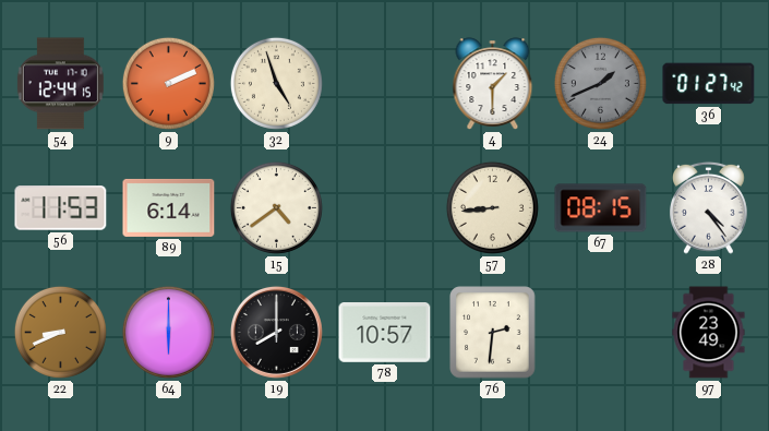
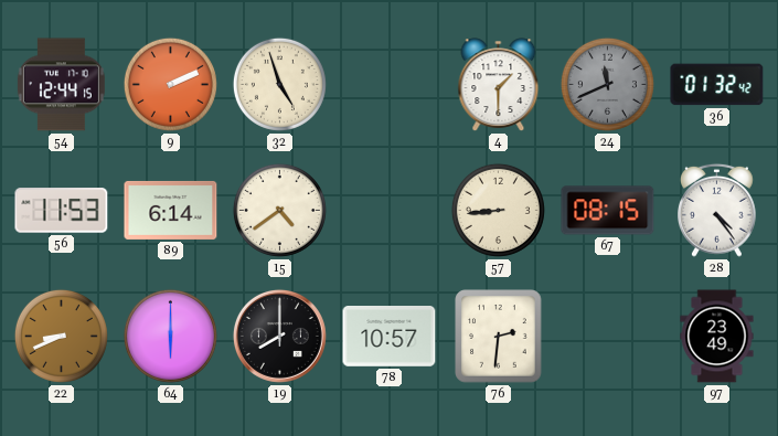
24: 1:41 -> 11:41
36: 01:27 -> 01:32
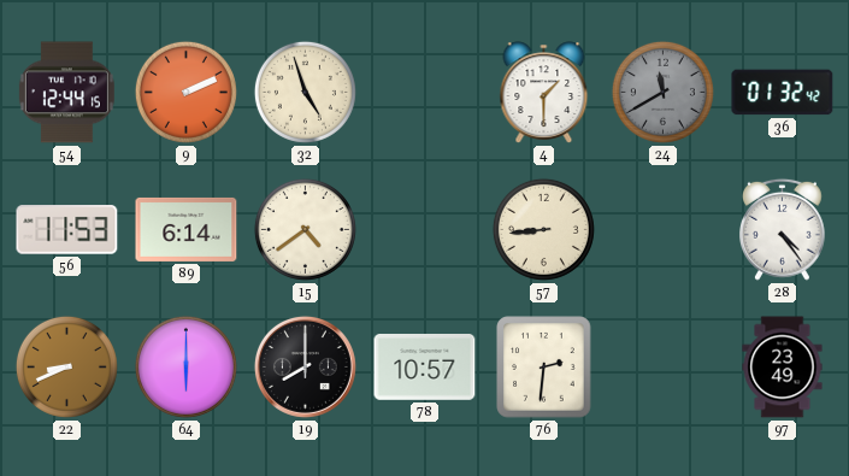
24: 11:41 -> 11:40
67: 08:15 -> none
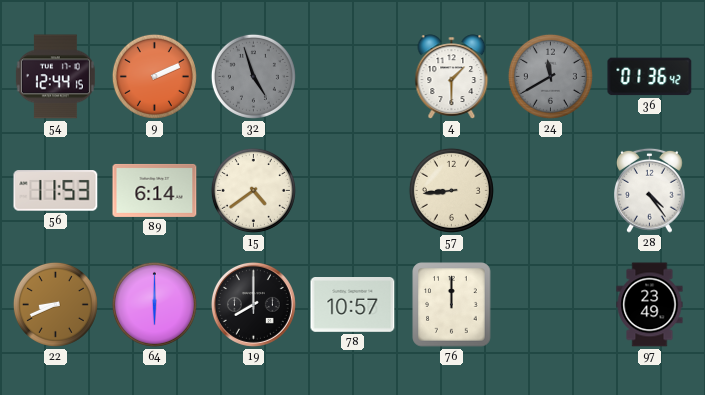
32 dial: cream -> grey
36: 01:32 -> 01:36
76: 2:31 -> 12:00
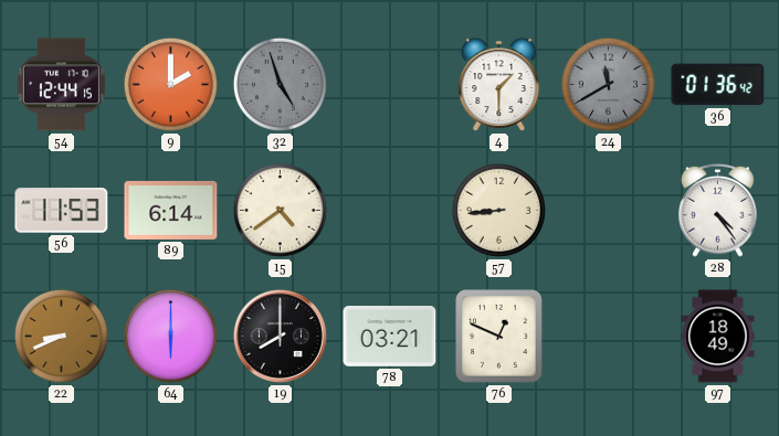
9: 2:11 -> 2:00
78: 10:57 -> 03:21
76: 12:00 -> 12:49
97: 23:49 -> 18:49
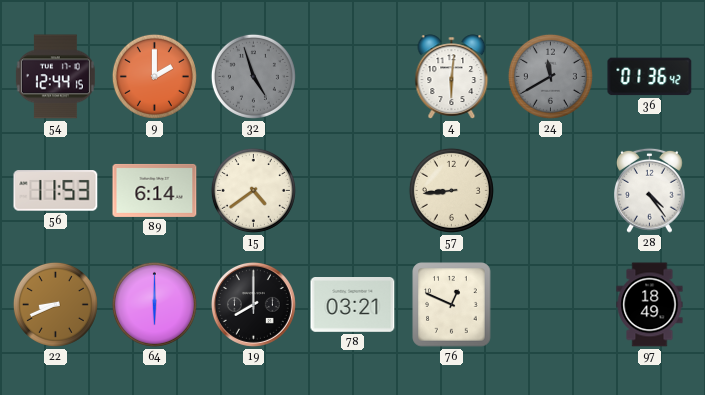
4: 1:30 -> 6:01
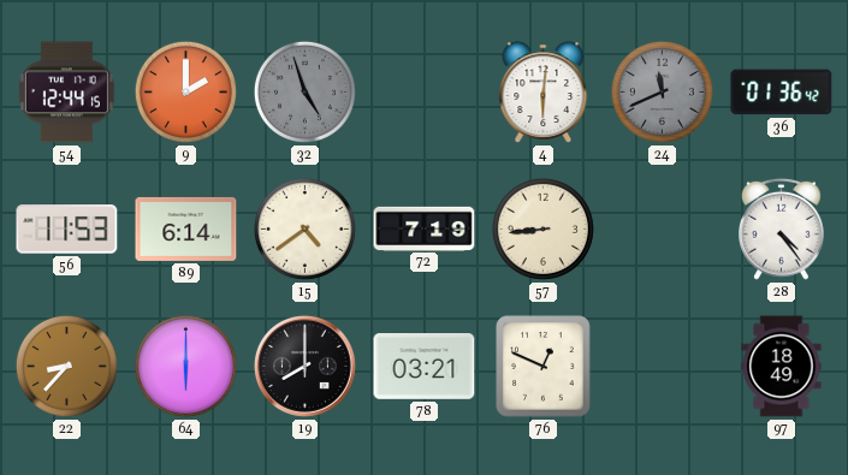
24: 11:40 -> 11:41
72: none -> 7:19
22: 8:41 -> 8:37
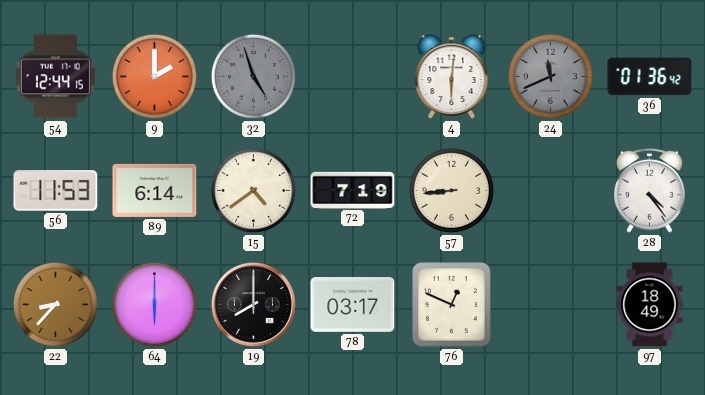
78: 03:21 -> 03:17
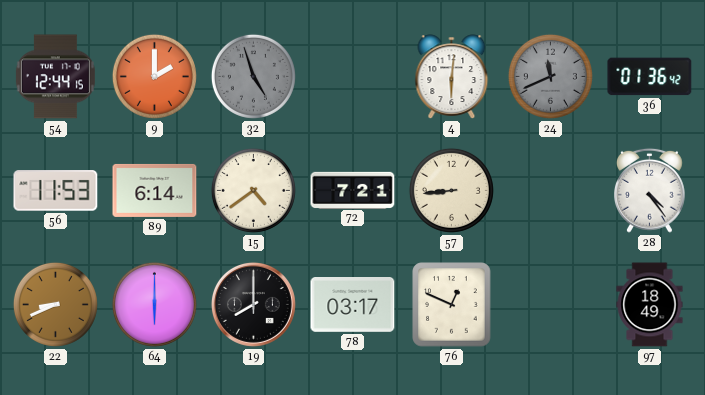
72: 7:19 -> 7:21
22: 8:37 -> 8:41
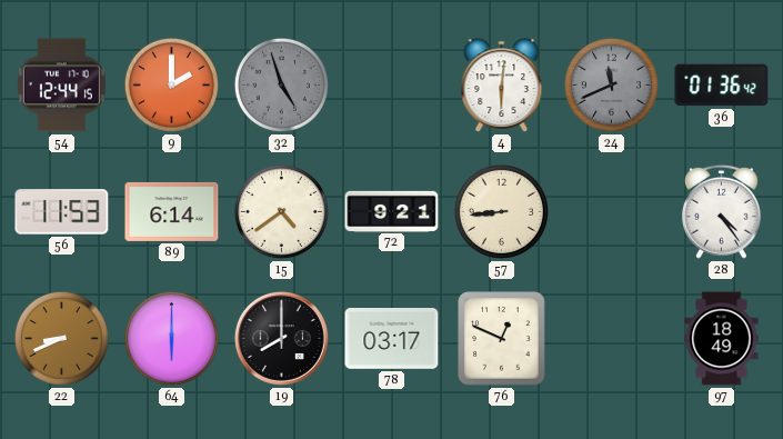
72: 7:21 -> 9:21
